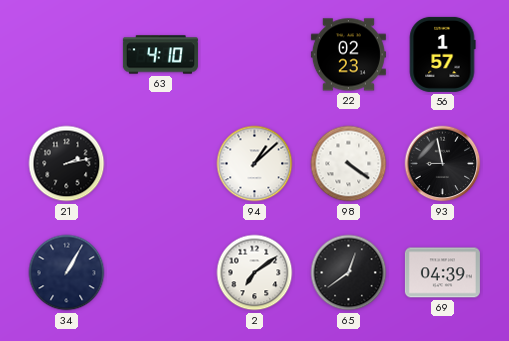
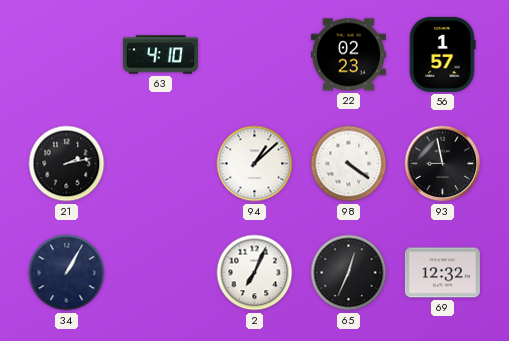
2: 7:09 -> 7:04
65: 12:39 -> 12:34
69: 04:39 -> 12:32
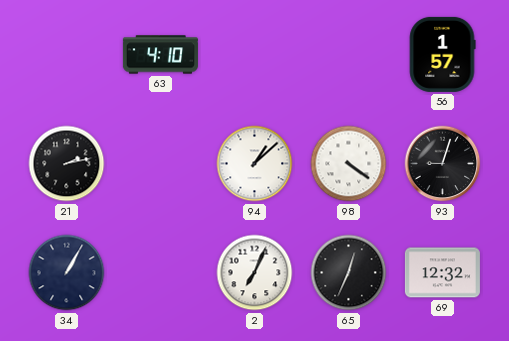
22: 02:23 -> none
93: 8:58 -> 9:03
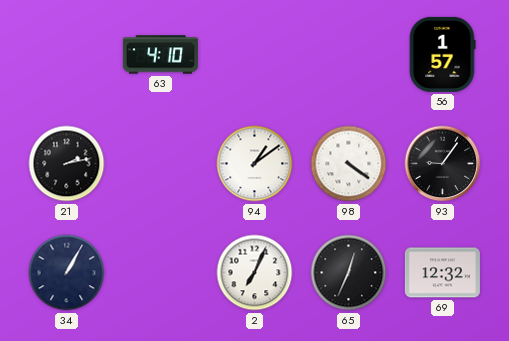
94: 1:08 -> 1:09
93: 9:03 -> 9:06
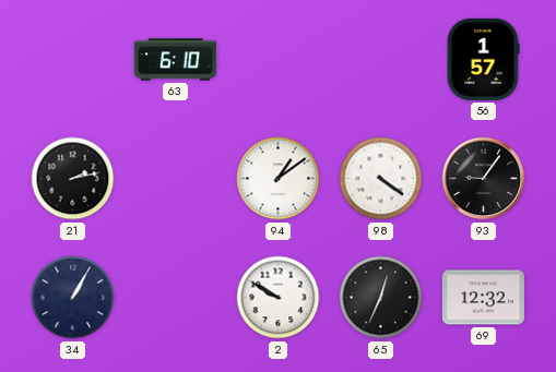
63: 4:10 -> 6:10
2: 7:04 -> 9:50
